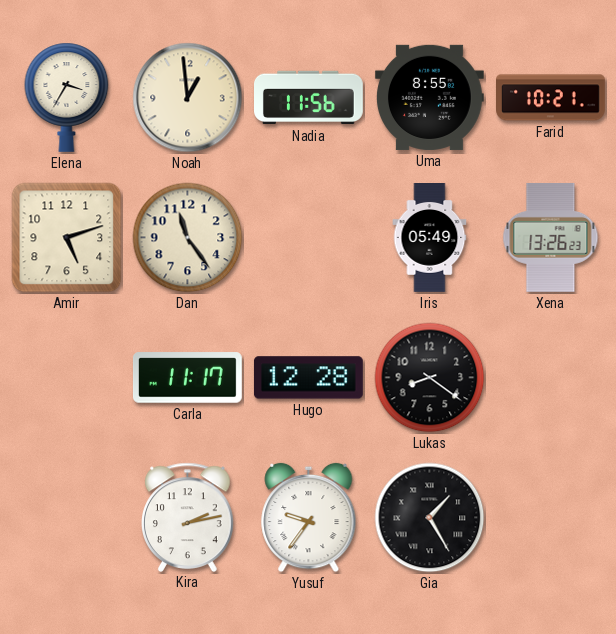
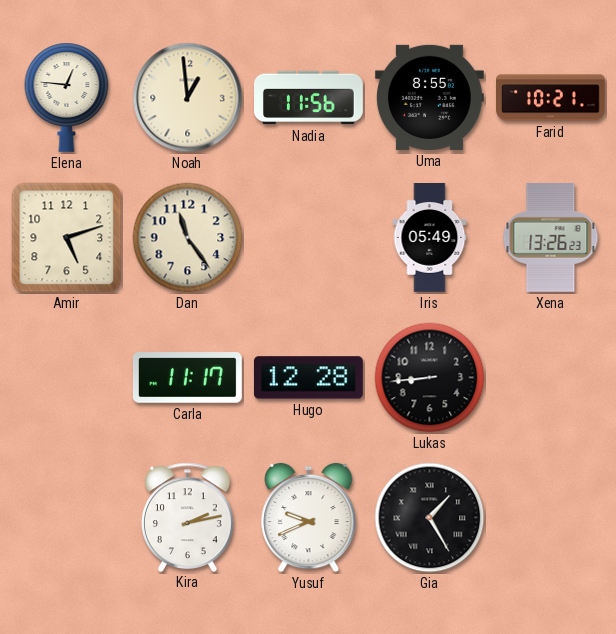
Elena: 3:35 -> 12:46
Lukas: 8:21 -> 8:44
Yusuf: 9:36 -> 9:41
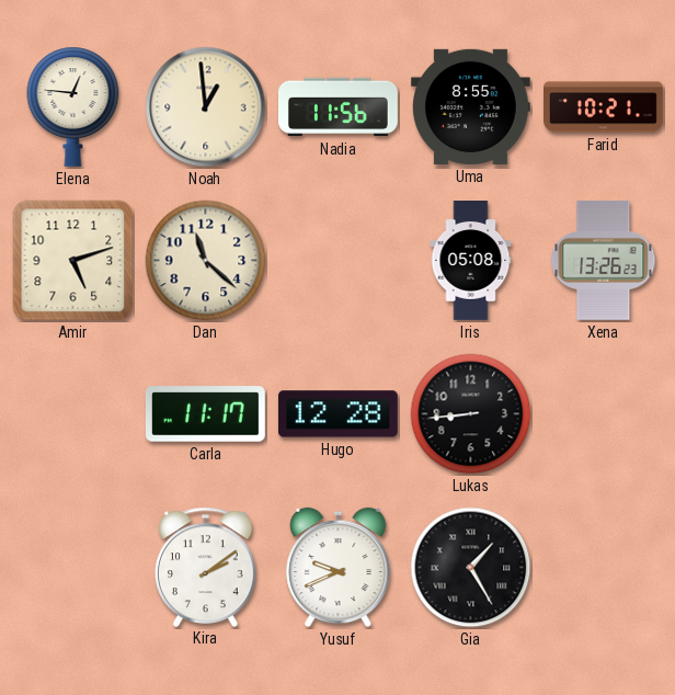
Dan: 11:24 -> 11:22
Iris: 05:49 -> 05:08
Kira: 2:13 -> 2:09
